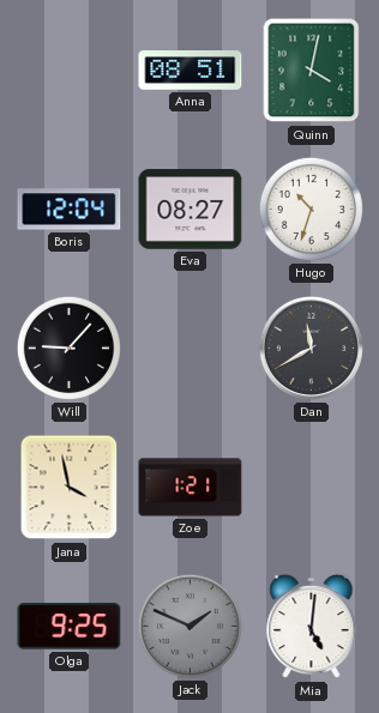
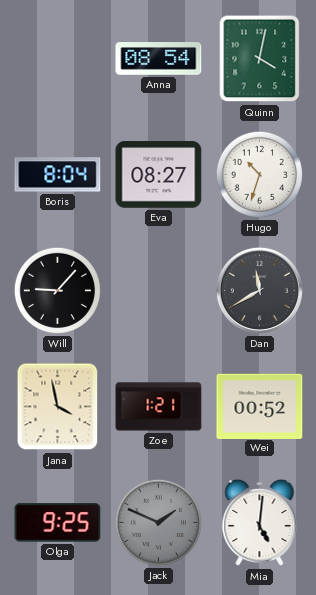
Anna: 08:51 -> 08:54
Boris: 12:04 -> 8:04
Wei: none -> 00:52
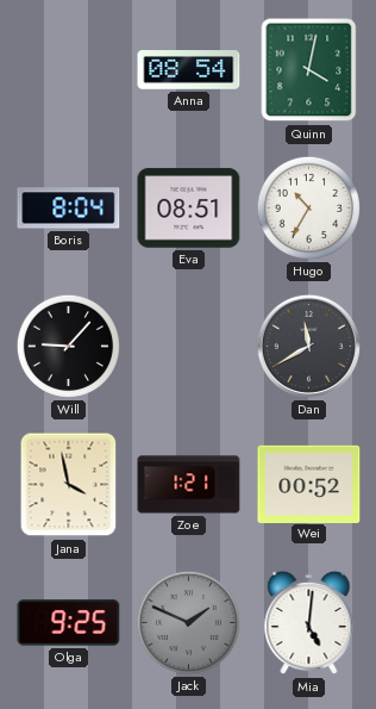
Eva: 08:27 -> 08:51
Hugo: 10:33 -> 10:35
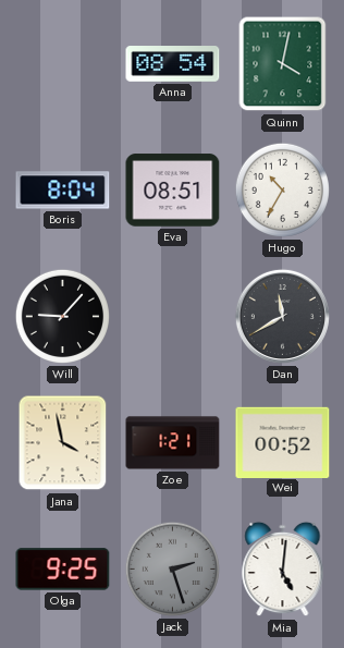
Jack: 1:49 -> 2:27
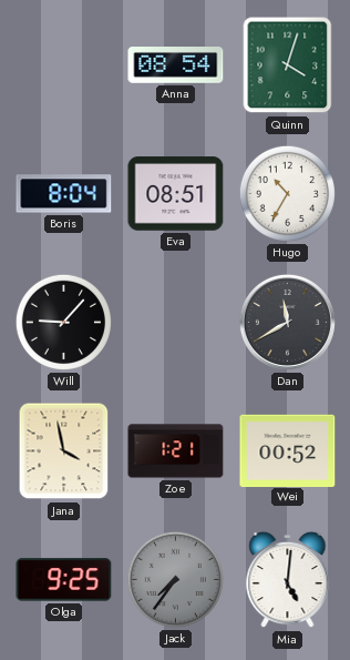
Quinn: 4:02 -> 4:03
Jack: 2:27 -> 7:36
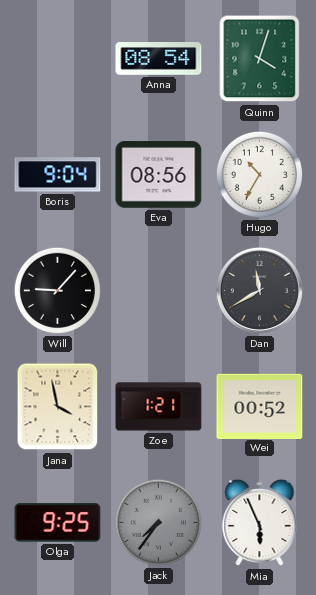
Boris: 8:04 -> 9:04
Eva: 08:51 -> 08:56
Mia: 5:01 -> 5:56
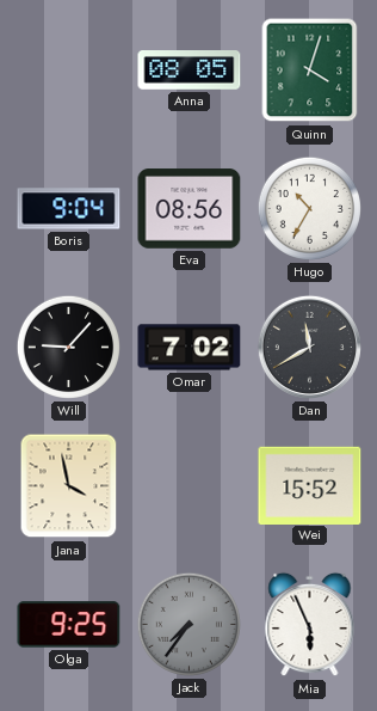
Anna: 08:54 -> 08:05
Omar: none -> 7:02
Zoe: 1:21 -> none
Wei: 00:52 -> 15:52
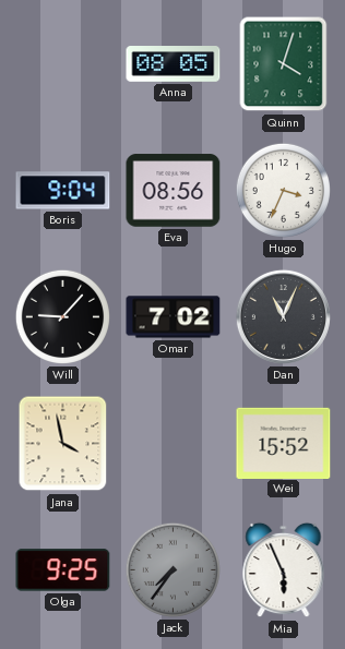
Hugo: 10:35 -> 3:34
Dan: 11:40 -> 11:04
